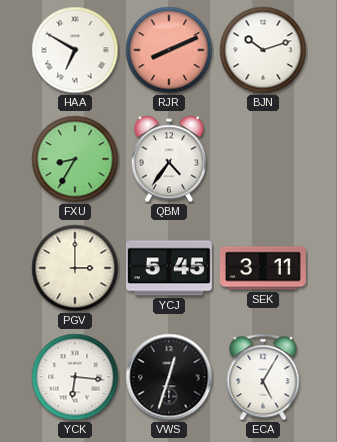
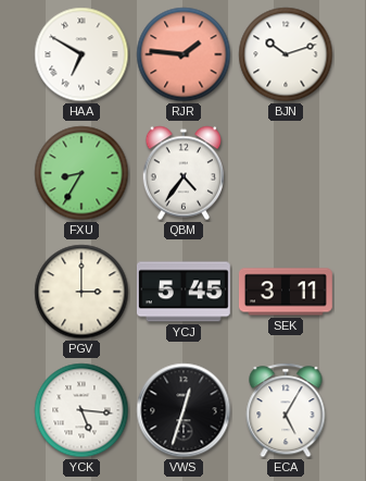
RJR: 8:11 -> 1:46
YCK: 6:16 -> 5:16
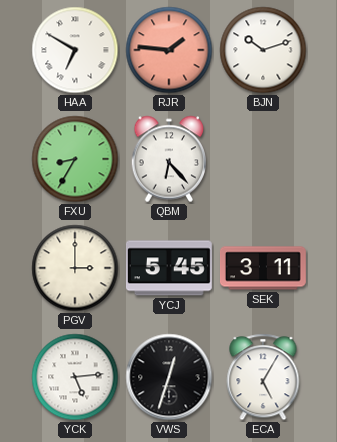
QBM: 4:36 -> 6:23
YCK: 5:16 -> 5:14
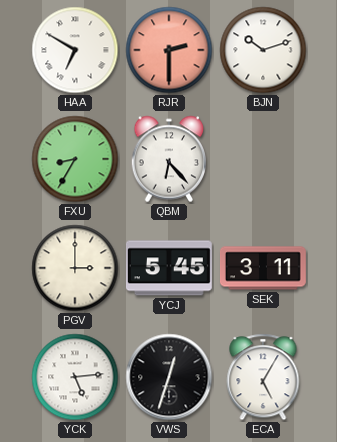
RJR: 1:46 -> 2:30
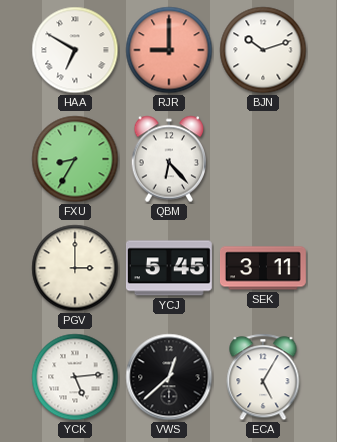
RJR: 2:30 -> 9:00
VWS: 12:33 -> 12:38
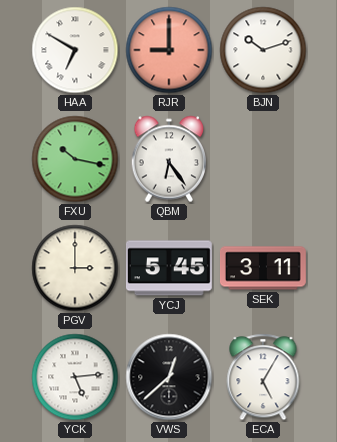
FXU: 8:35 -> 10:17
QBM: 6:23 -> 6:24
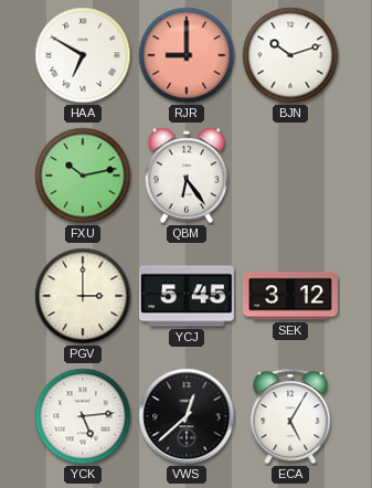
FXU: 10:17 -> 10:13
SEK: 3:11 -> 3:12
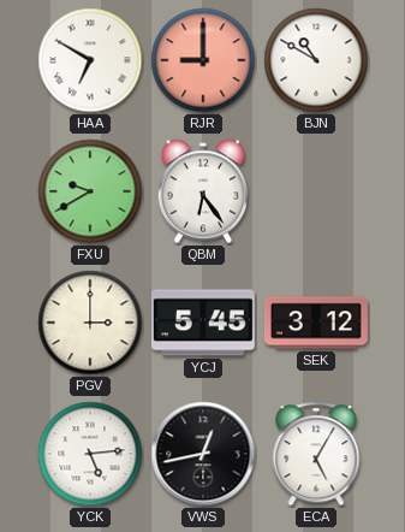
BJN: 10:12 -> 10:50
FXU: 10:13 -> 9:40
VWS: 12:38 -> 12:43
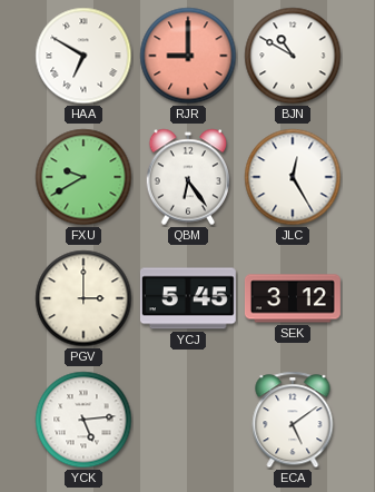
JLC: none -> 12:25
VWS: 12:43 -> none
ECA: 5:05 -> 5:09
